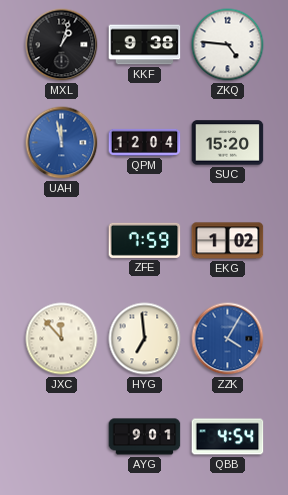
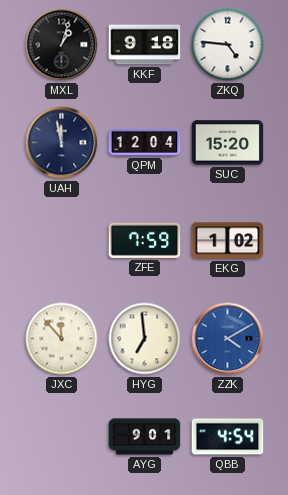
KKF: 9:38 -> 9:18
UAH dial: blue -> navy
ZZK: 4:05 -> 4:10
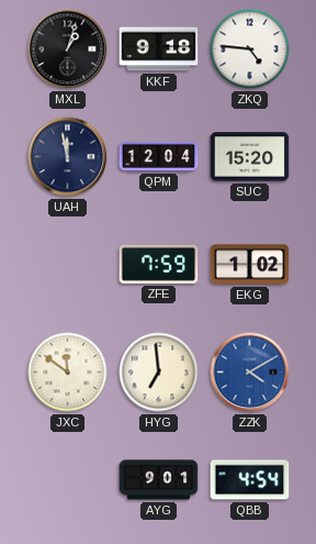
JXC: 11:53 -> 11:51
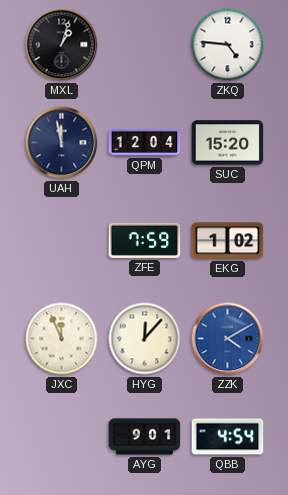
KKF: 9:18 -> none
JXC: 11:51 -> 11:56
HYG: 6:59 -> 12:07
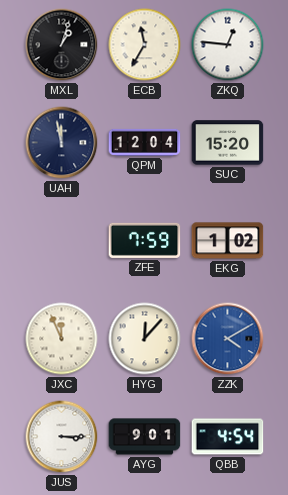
ECB: none -> 11:35
ZKQ: 4:46 -> 12:46
JUS: none -> 3:15
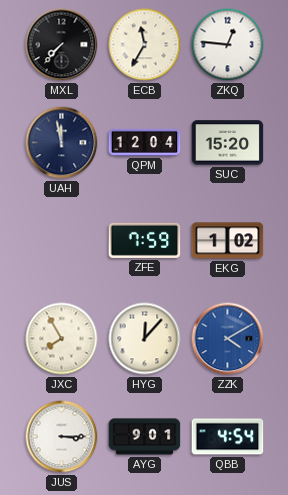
MXL: 1:03 -> 7:37
JXC: 11:56 -> 7:55
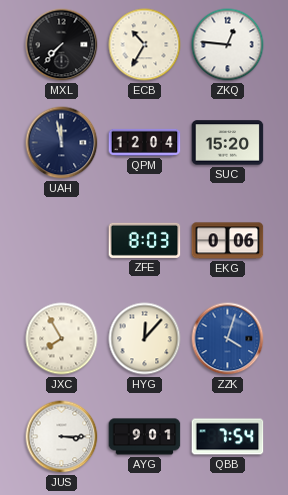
ECB: 11:35 -> 10:35
ZFE: 7:59 -> 8:03
EKG: 1:02 -> 0:06
ZZK: 4:10 -> 4:03
QBB: 4:54 -> 7:54
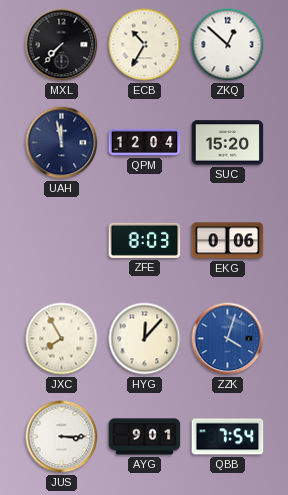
ZKQ: 12:46 -> 12:52
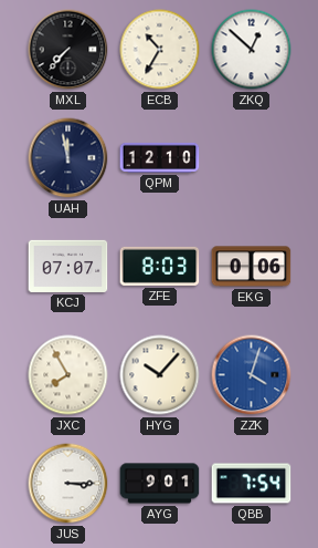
QPM: 12:04 -> 12:10
SUC: 15:20 -> none
KCJ: none -> 07:07
HYG: 12:07 -> 10:07
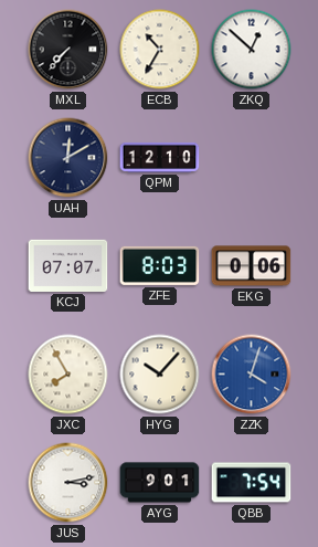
UAH: 11:58 -> 12:10
JUS: 3:15 -> 3:13
